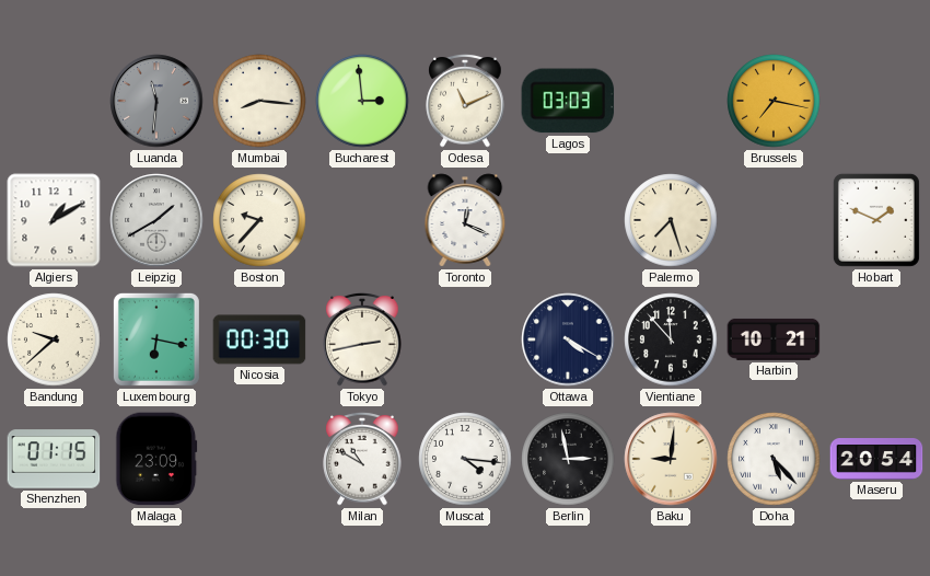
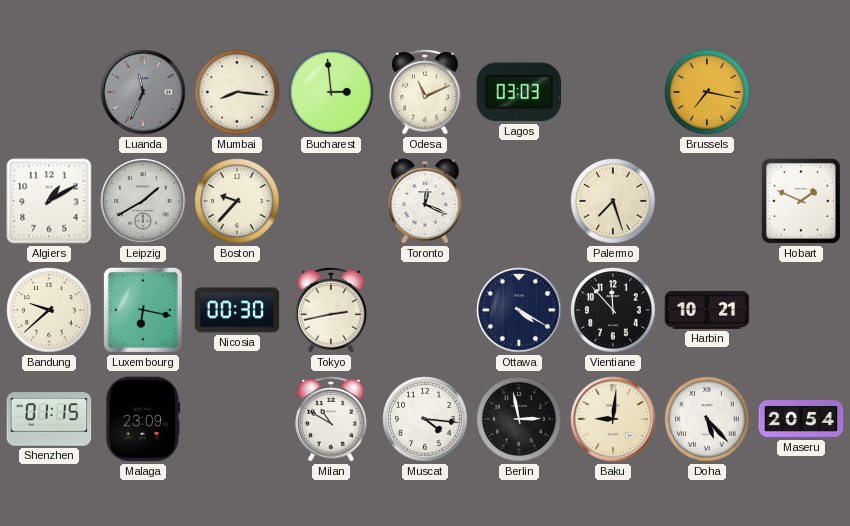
Luanda: 11:31 -> 11:34
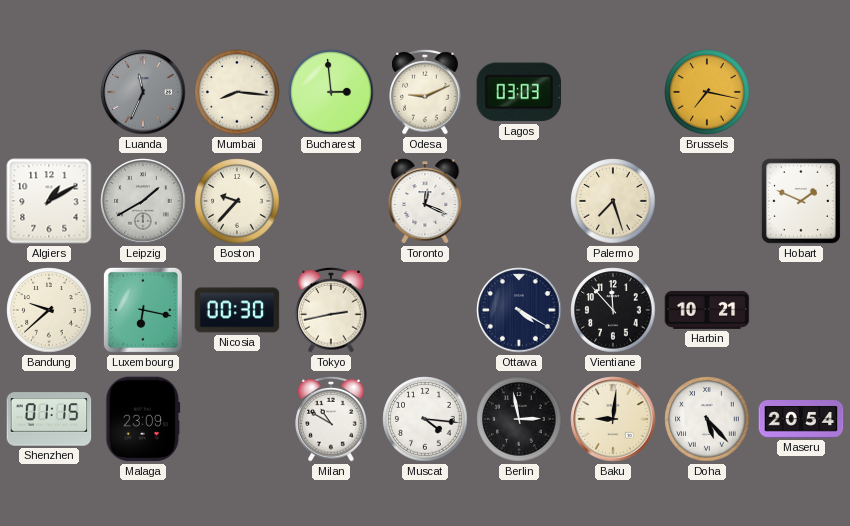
Odesa: 11:11 -> 9:11
